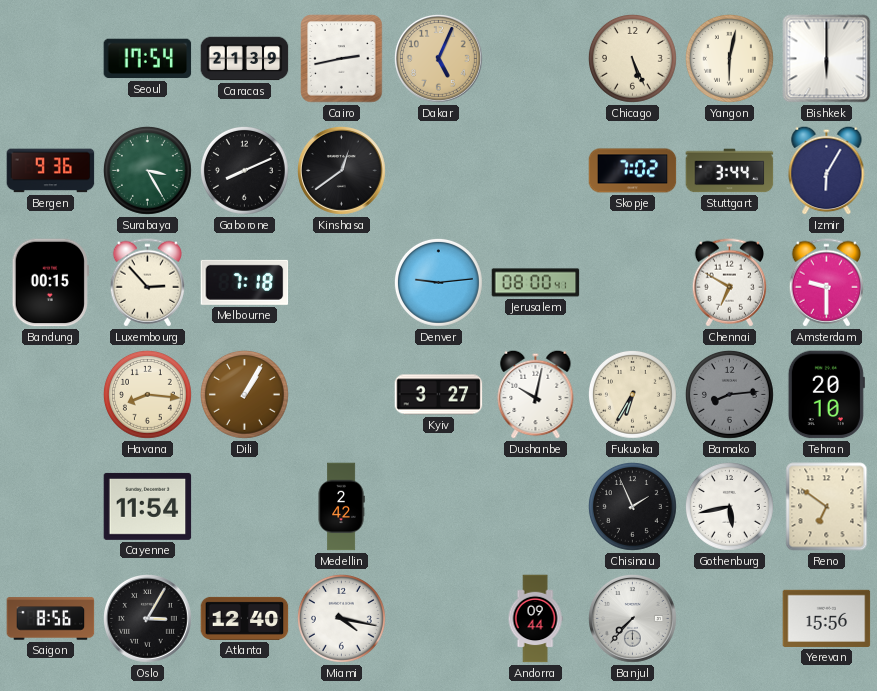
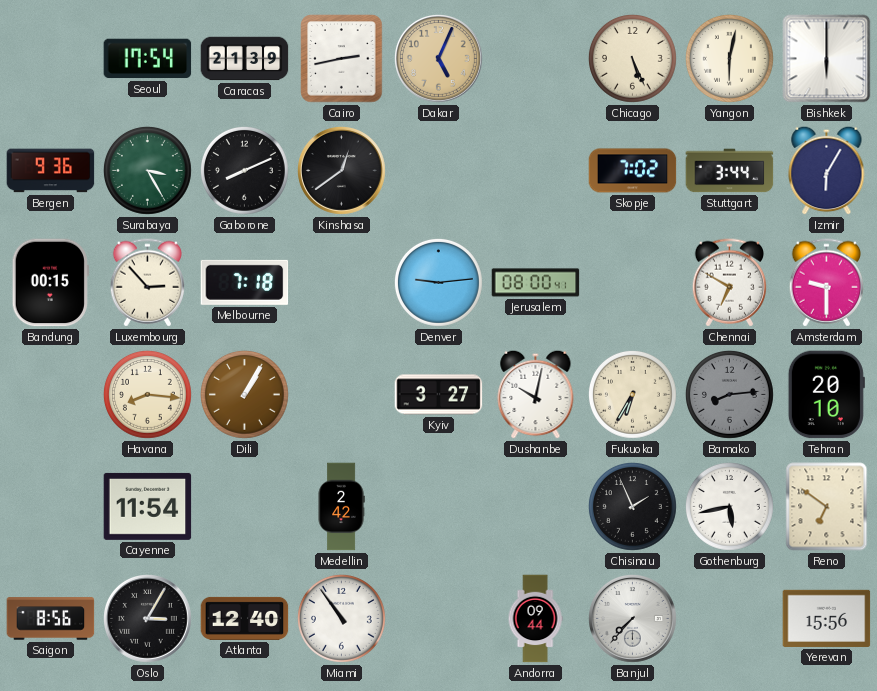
Miami: 4:17 -> 10:54
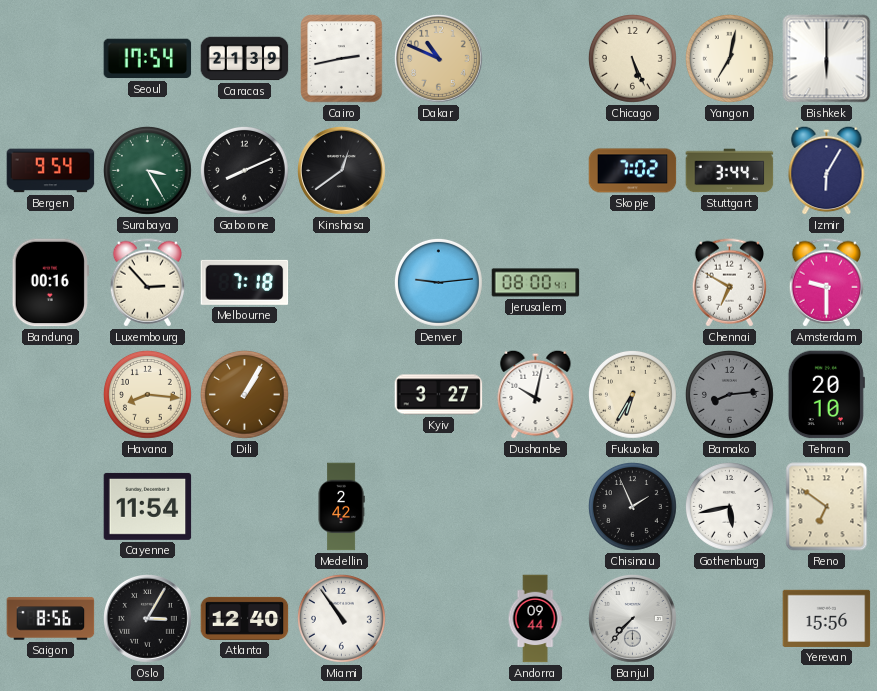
Dakar: 5:04 -> 10:49
Yangon: 6:02 -> 7:02
Bergen: 9:36 -> 9:54
Bandung: 00:15 -> 00:16
